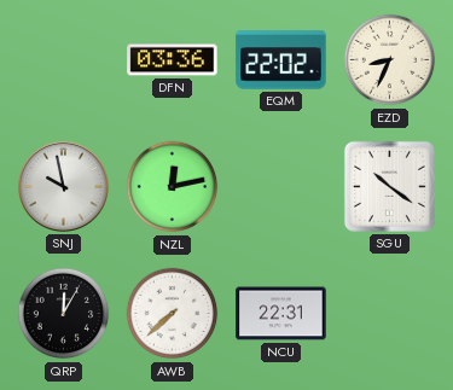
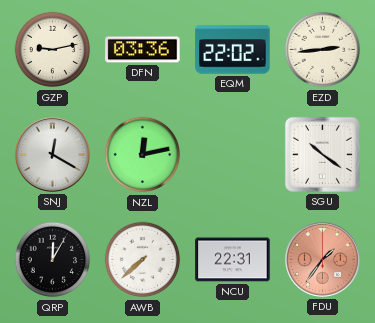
GZP: none -> 9:13
EZD: 8:34 -> 2:44
SNJ: 9:58 -> 12:20
FDU: none -> 1:36
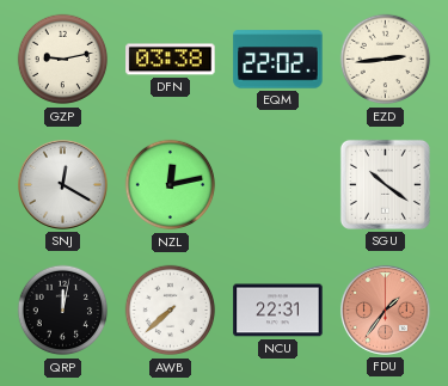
DFN: 03:36 -> 03:38
QRP: 12:05 -> 12:02
